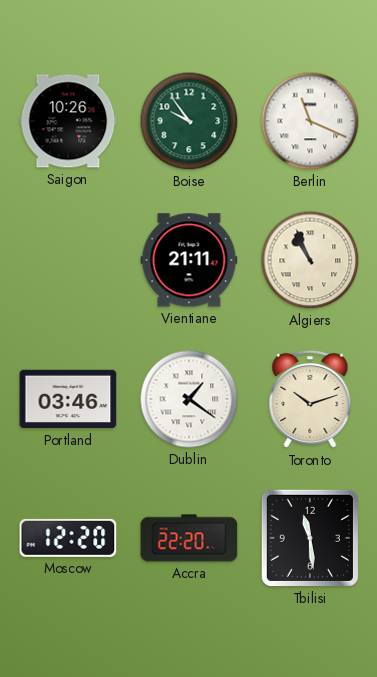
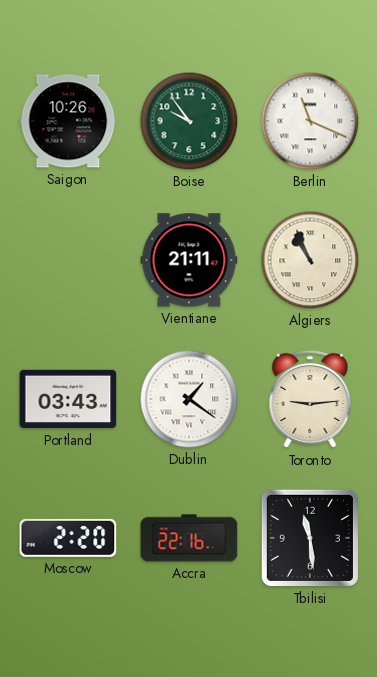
Portland: 03:46 -> 03:43
Toronto: 10:12 -> 9:14
Moscow: 12:20 -> 2:20
Accra: 22:20 -> 22:16
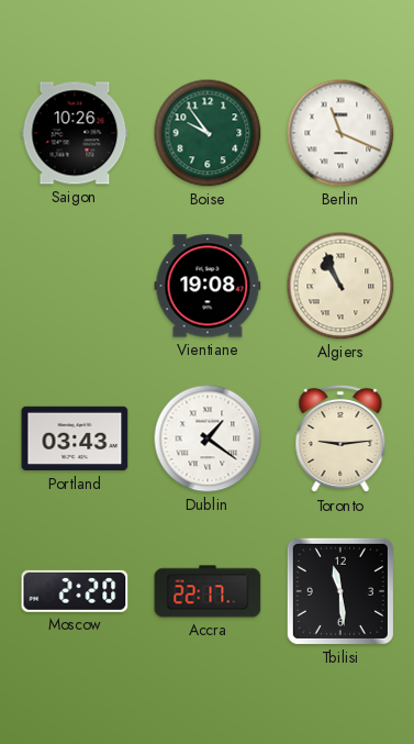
Vientiane: 21:11 -> 19:08
Accra: 22:16 -> 22:17
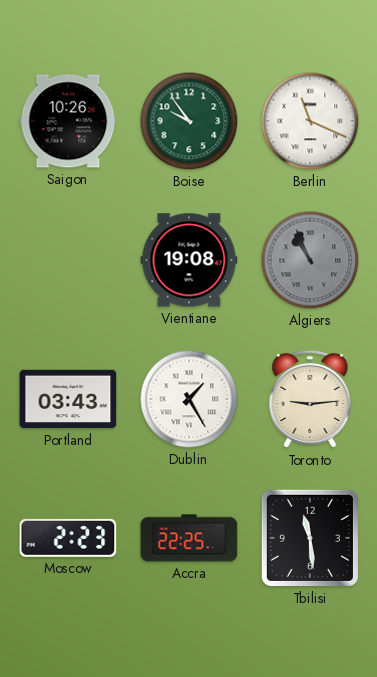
Algiers dial: cream -> grey
Dublin: 1:21 -> 1:25
Moscow: 2:20 -> 2:23
Accra: 22:17 -> 22:25
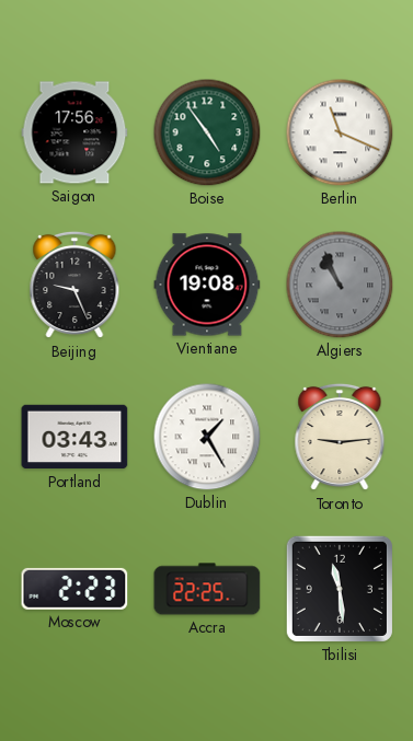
Saigon: 10:26 -> 17:56
Boise: 9:54 -> 4:54
Beijing: none -> 9:26
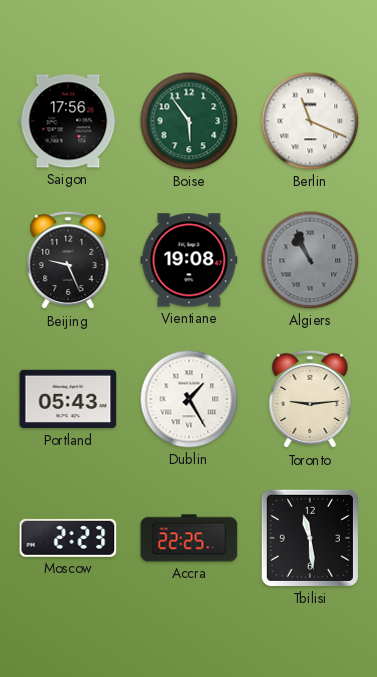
Boise: 4:54 -> 5:54
Portland: 03:43 -> 05:43
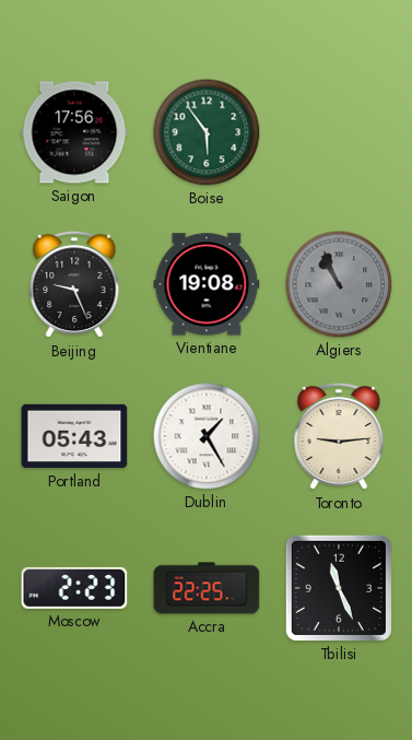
Berlin: 11:19 -> none
Tbilisi: 11:29 -> 11:26
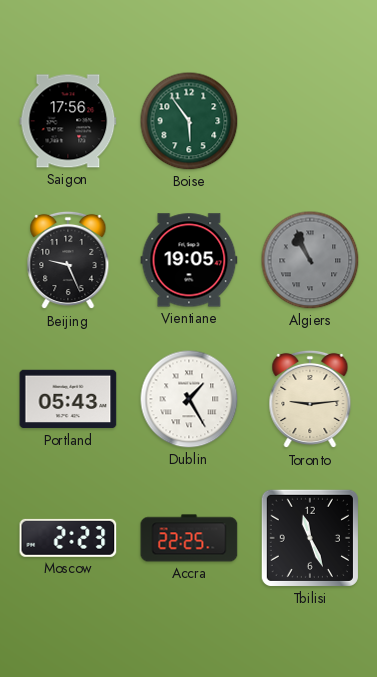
Vientiane: 19:08 -> 19:05
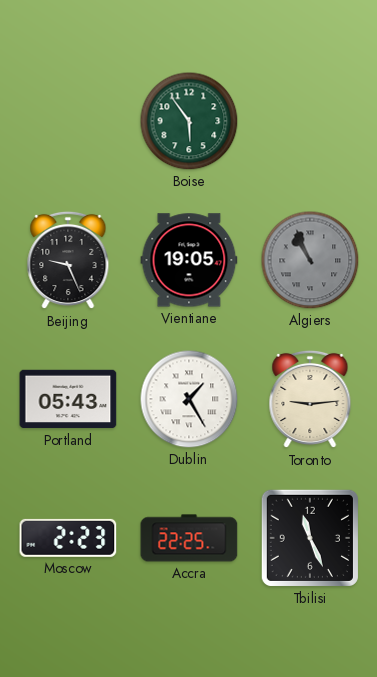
Saigon: 17:56 -> none
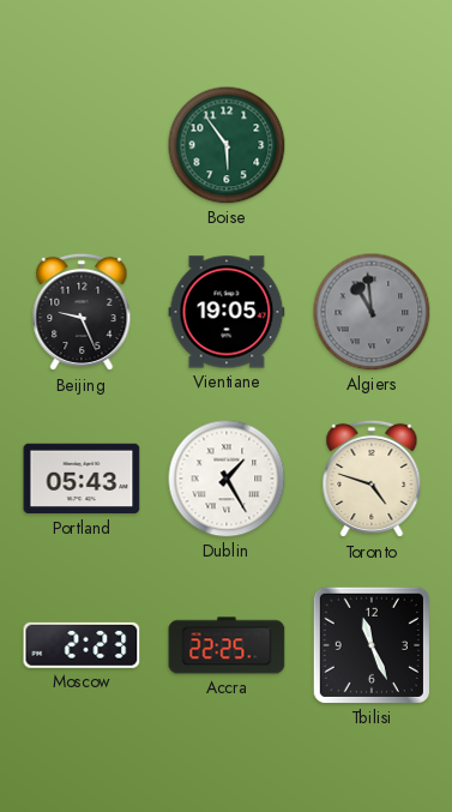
Algiers: 10:56 -> 10:59
Toronto: 9:14 -> 4:48
